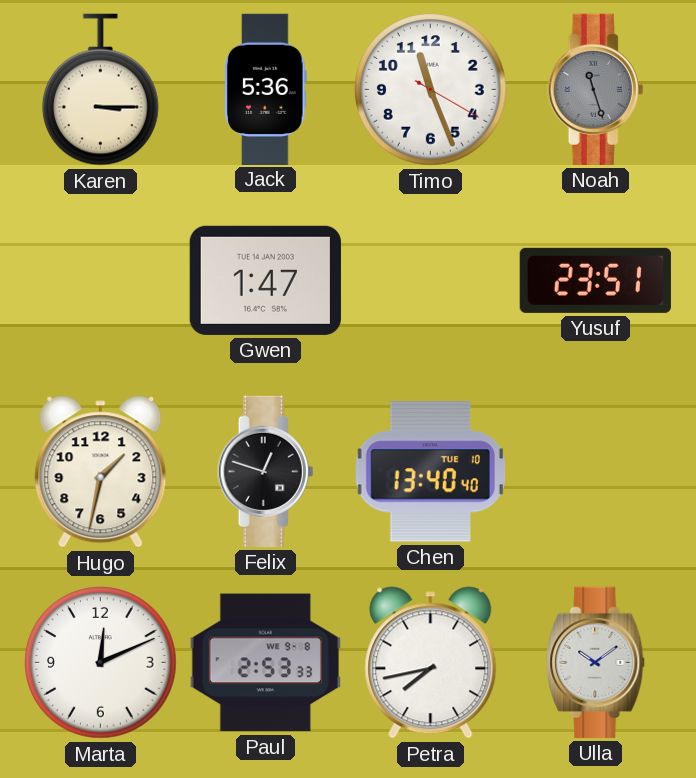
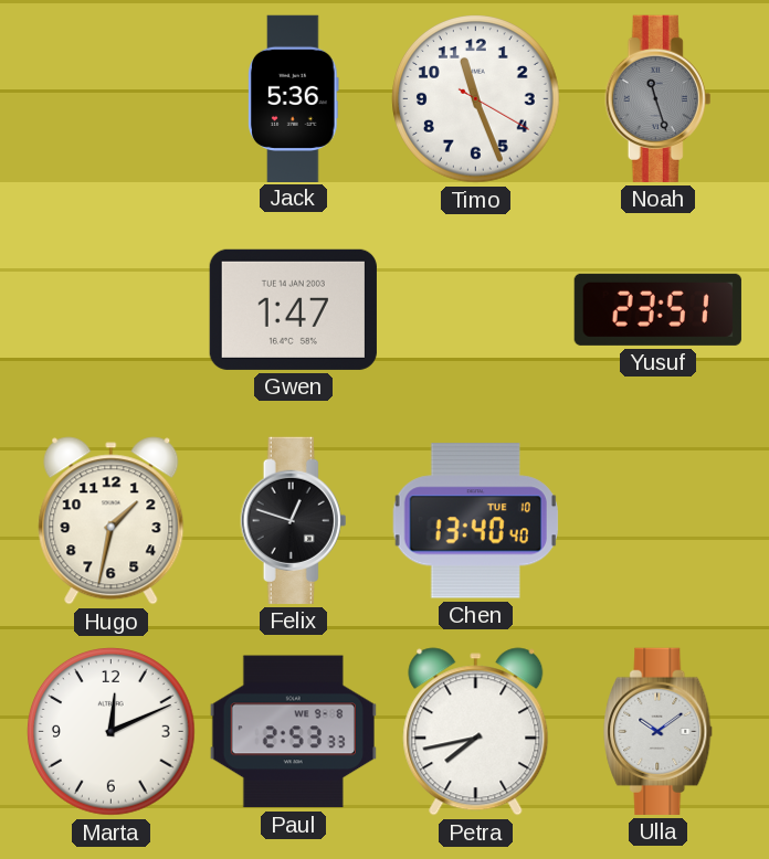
Karen: 3:15 -> none
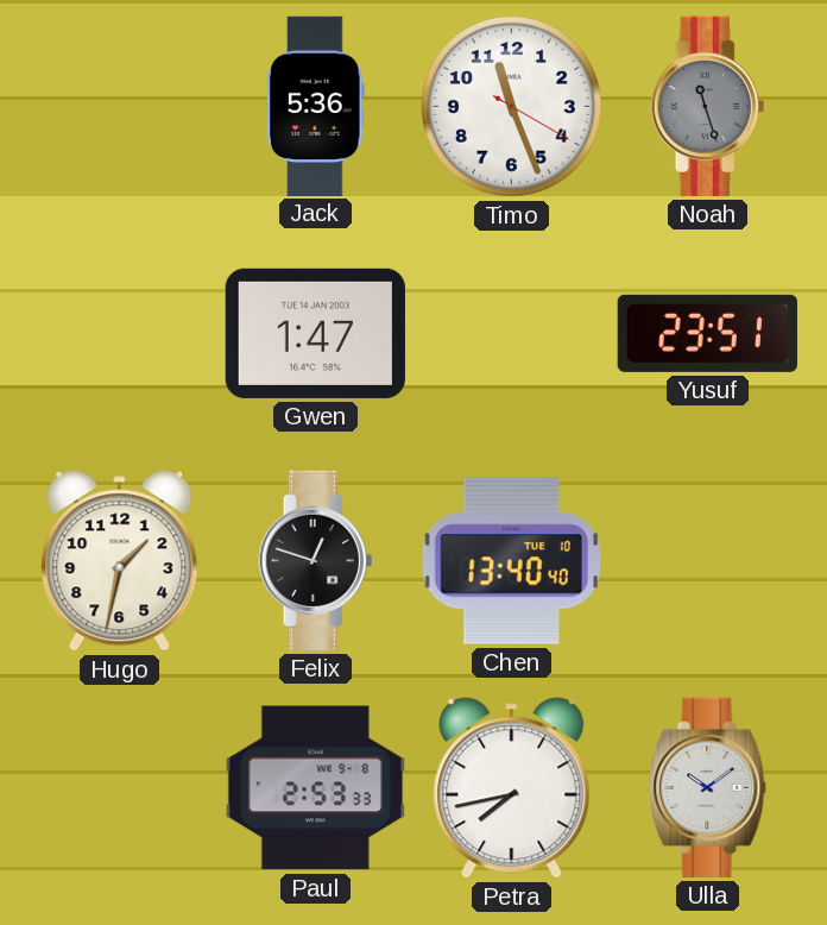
Marta: 12:11 -> none
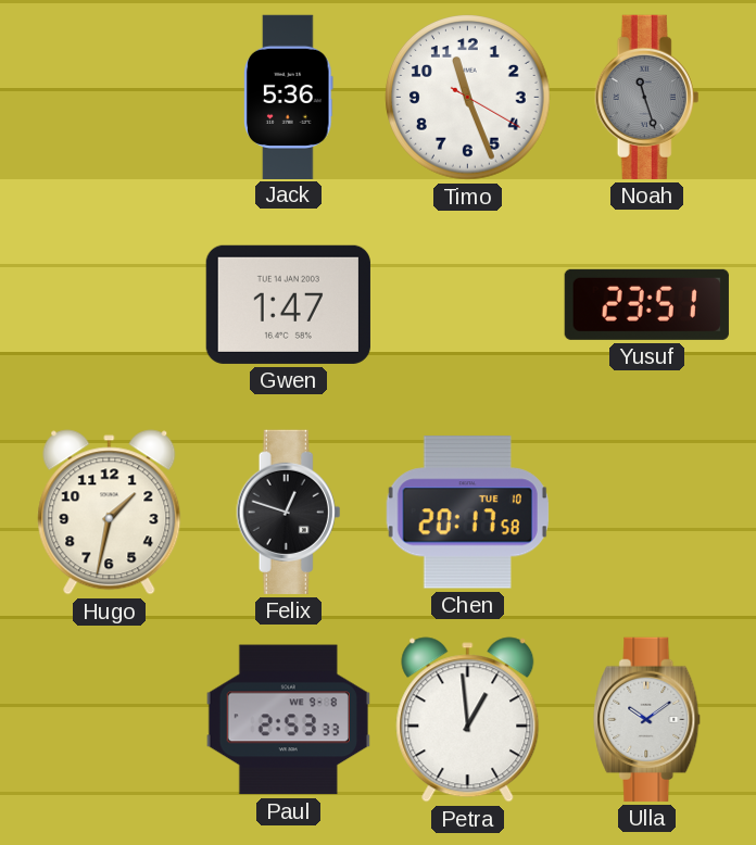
Chen: 13:40 -> 20:17
Petra: 7:43 -> 12:59
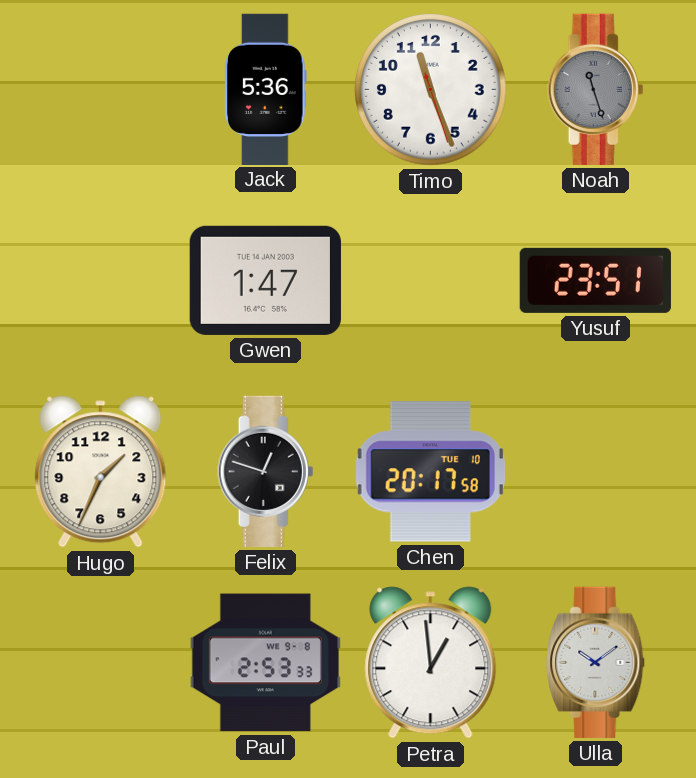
Timo: 11:26:20 -> 11:26:27
Hugo: 1:32 -> 1:34
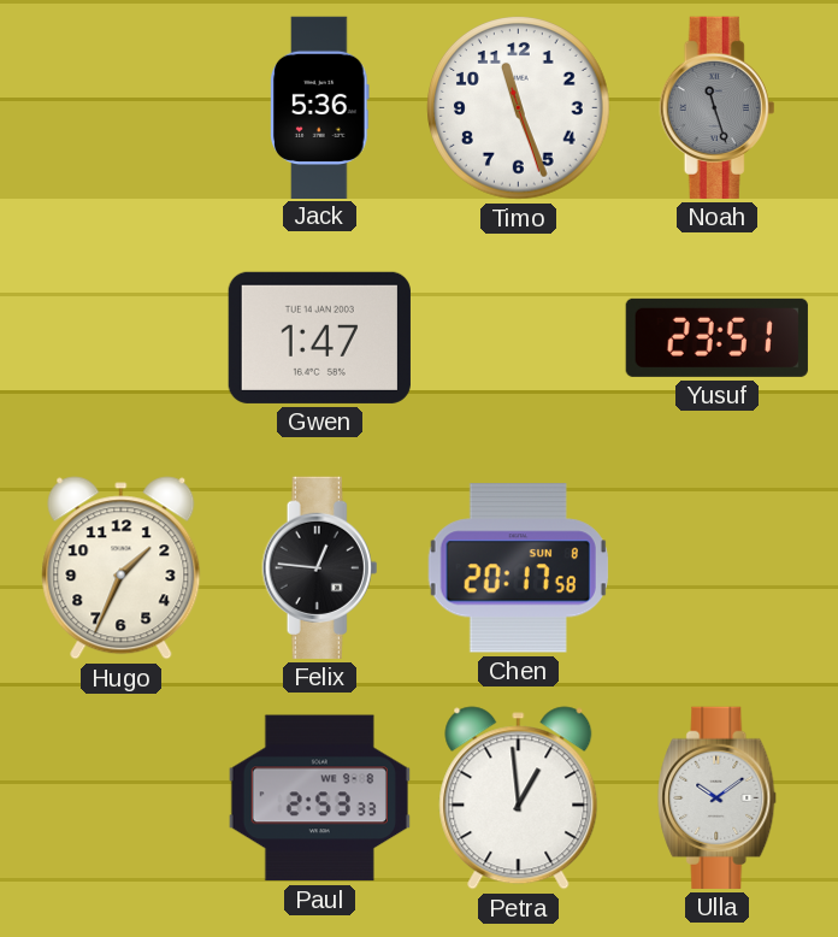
Felix: 12:48 -> 12:46
Chen date: TUE 10 -> SUN 8
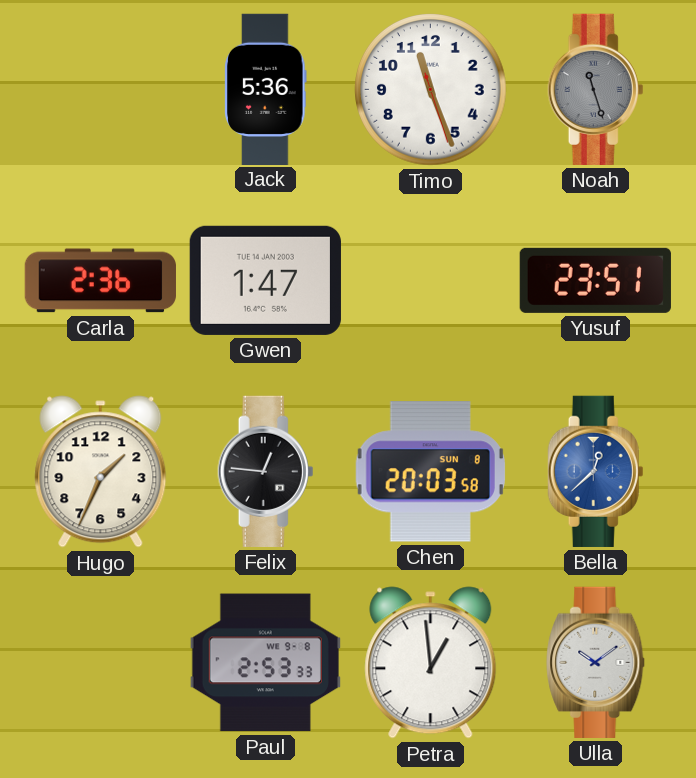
Carla: none -> 2:36
Chen: 20:17 -> 20:03
Bella: none -> 12:38
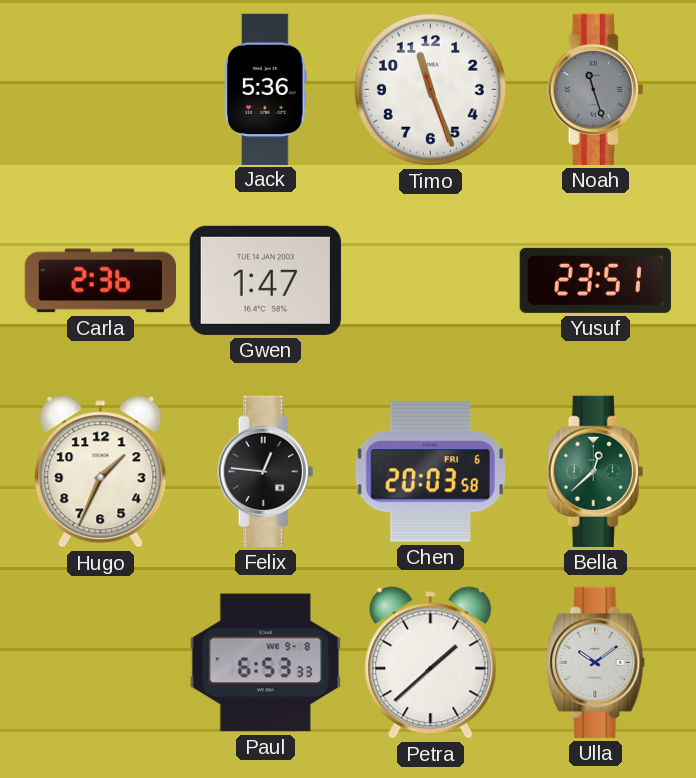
Chen date: SUN 8 -> FRI 6
Bella dial: blue -> green
Paul: 2:53 -> 6:53
Petra: 12:59 -> 1:38
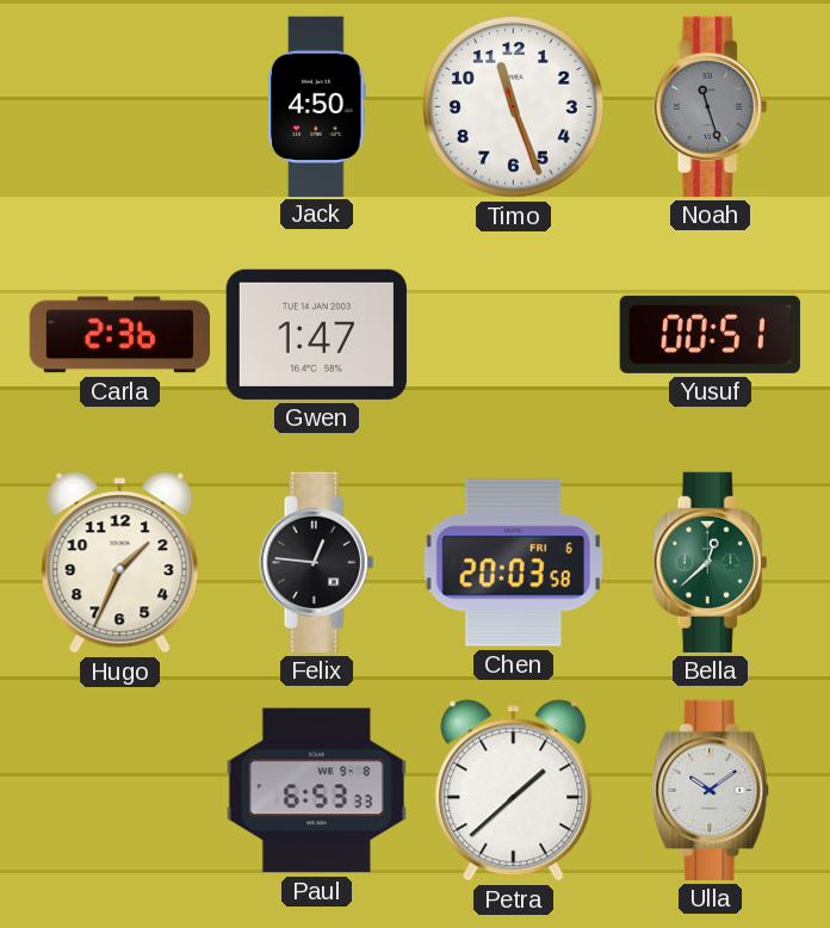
Jack: 5:36 -> 4:50
Yusuf: 23:51 -> 00:51
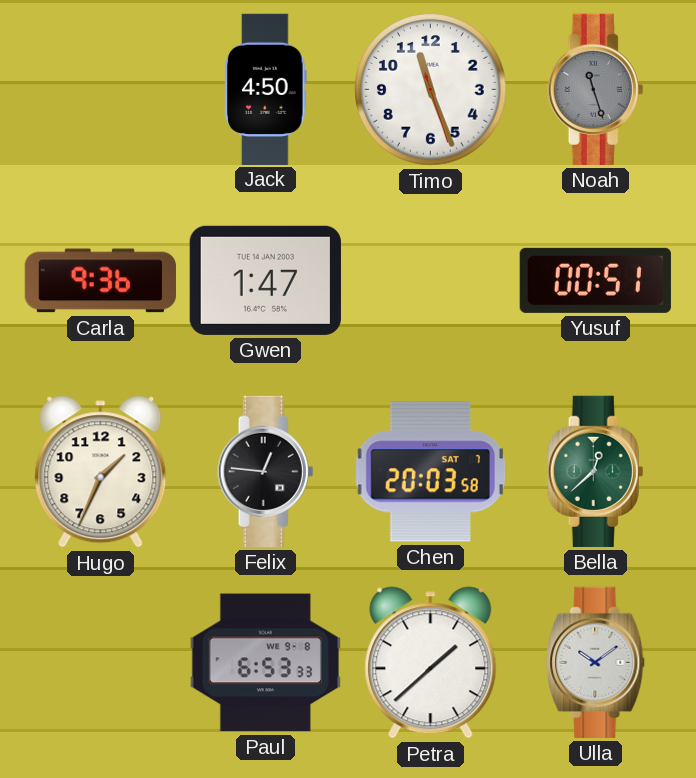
Carla: 2:36 -> 9:36
Chen date: FRI 6 -> SAT 7
